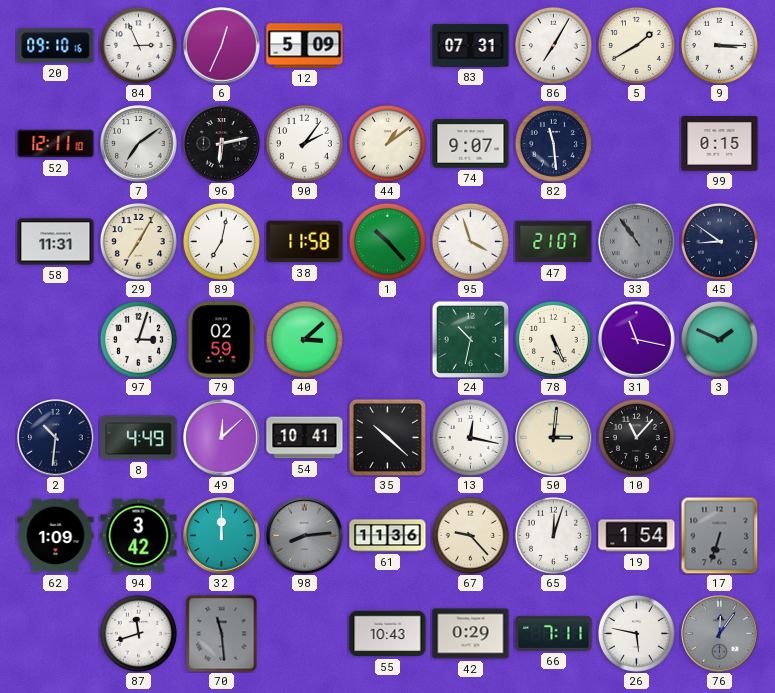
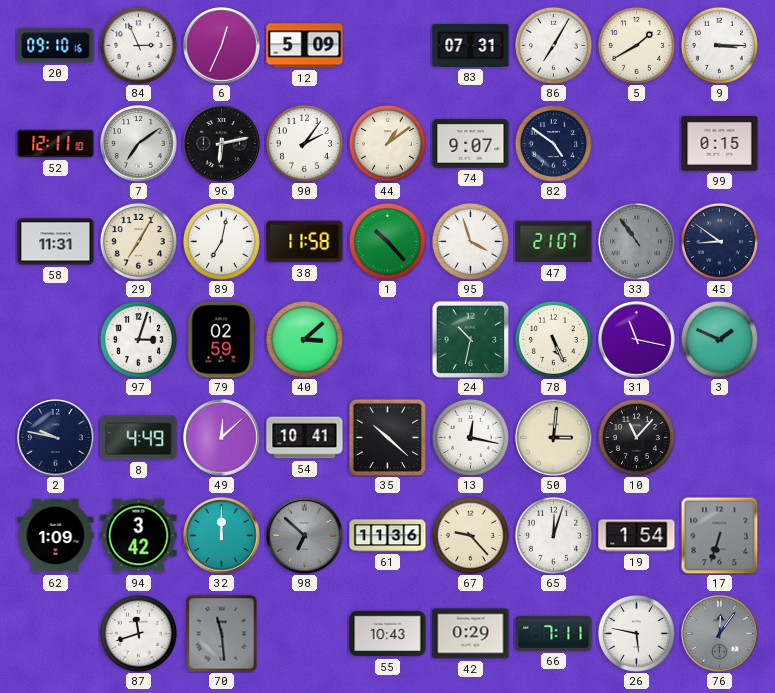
82: 11:29 -> 4:51
2: 10:31 -> 9:47
98: 8:14 -> 6:52
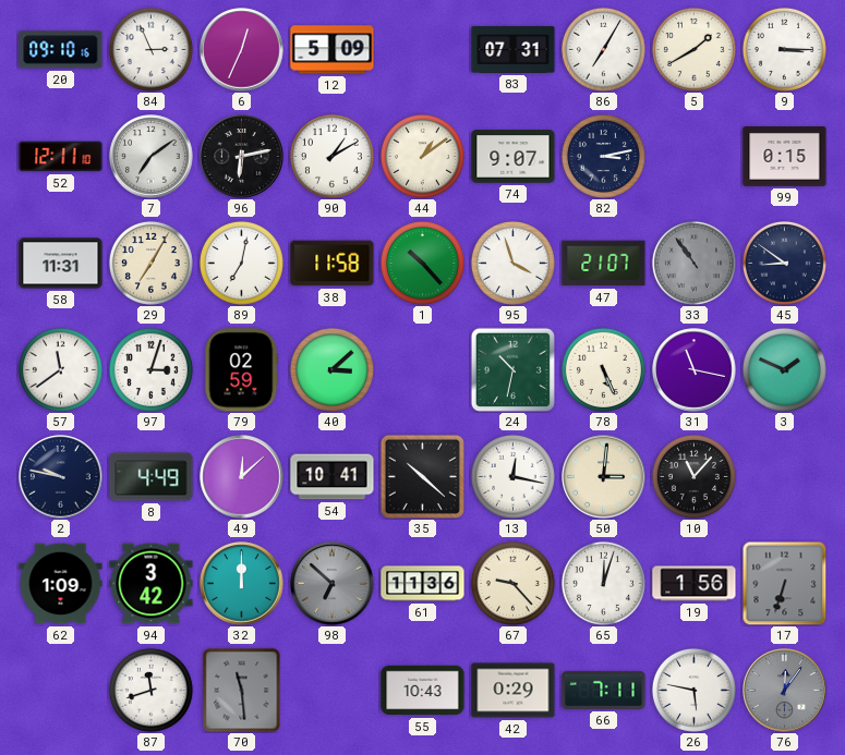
90: 2:06 -> 1:10
82: 4:51 -> 3:13
57: none -> 11:39
19: 1:54 -> 1:56
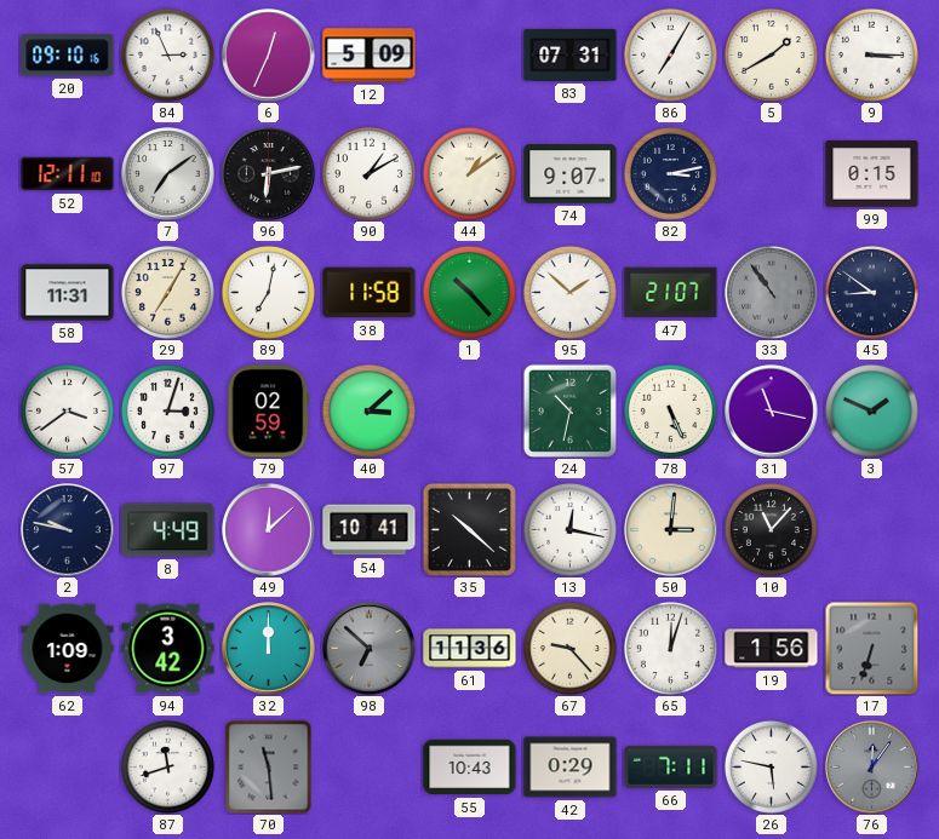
95: 3:57 -> 1:52
57: 11:39 -> 3:39
